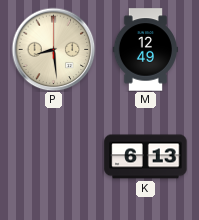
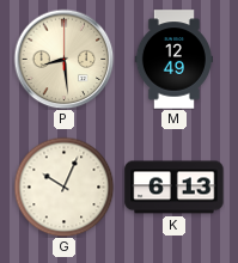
G: none -> 10:04
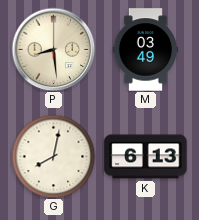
M: 12:49 -> 03:49
G: 10:04 -> 8:02
